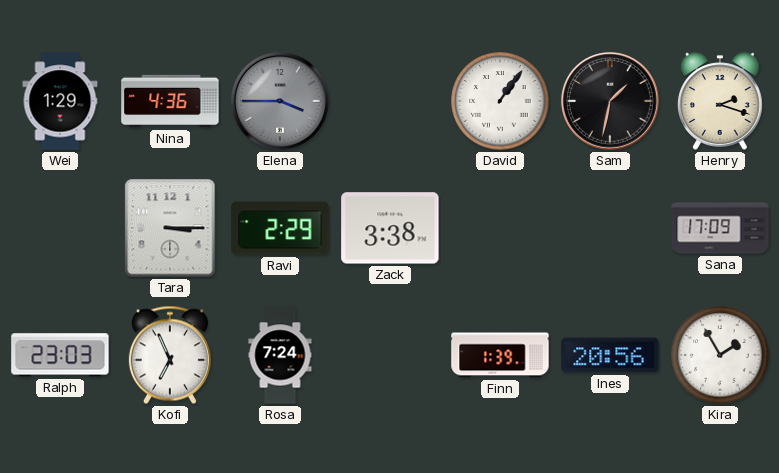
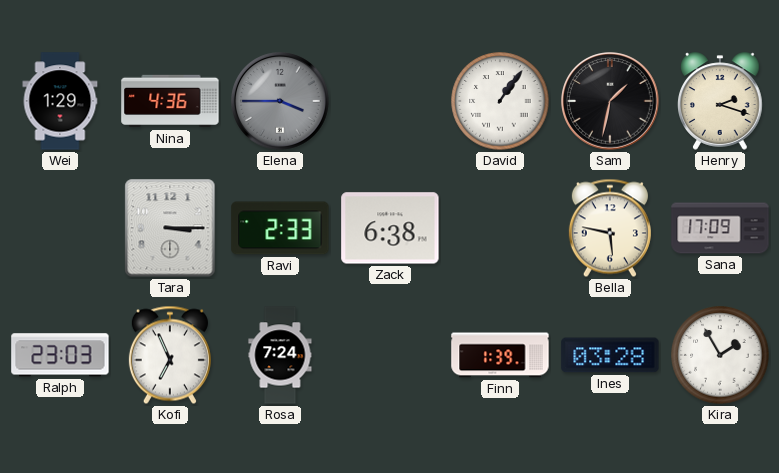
Ravi: 2:29 -> 2:33
Zack: 3:38 -> 6:38
Bella: none -> 5:47
Ines: 20:56 -> 03:28
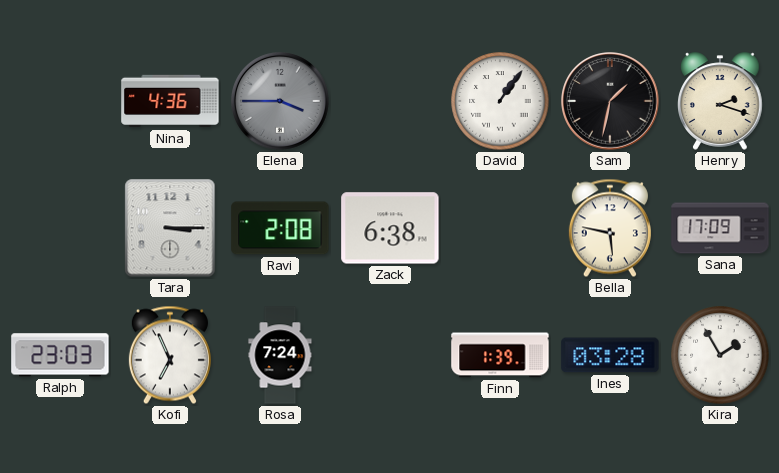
Wei: 1:29 -> none
Ravi: 2:33 -> 2:08
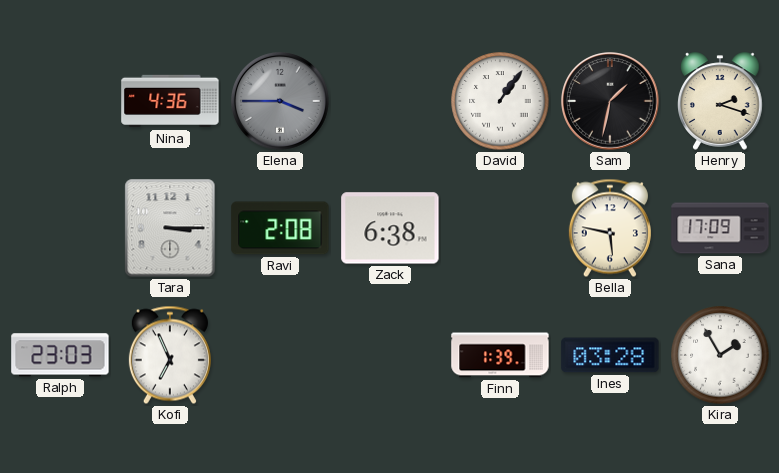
Rosa: 7:24 -> none
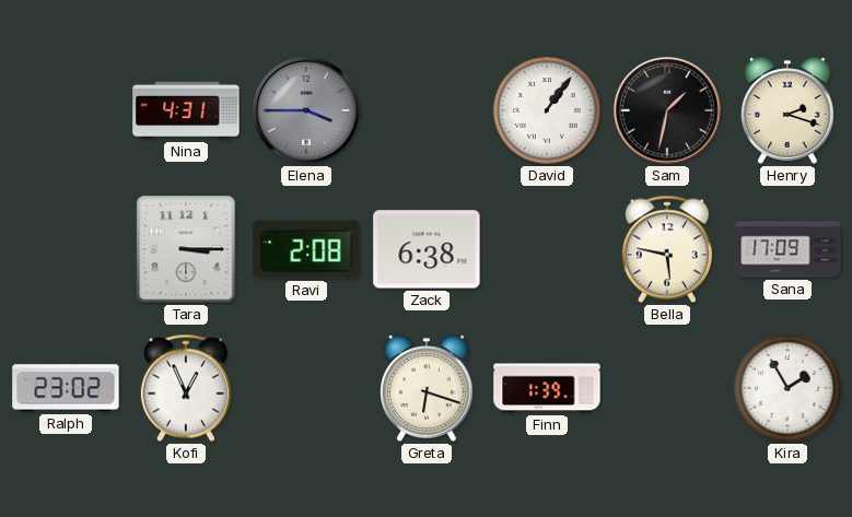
Nina: 4:36 -> 4:31
Ralph: 23:03 -> 23:02
Kofi: 6:56 -> 12:56
Greta: none -> 6:18
Ines: 03:28 -> none
